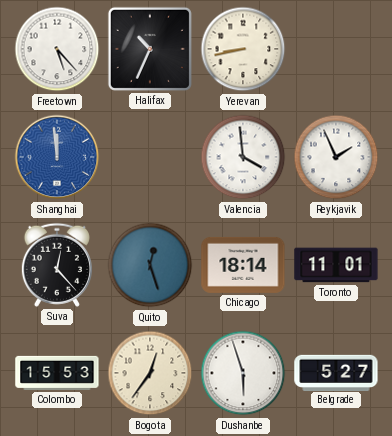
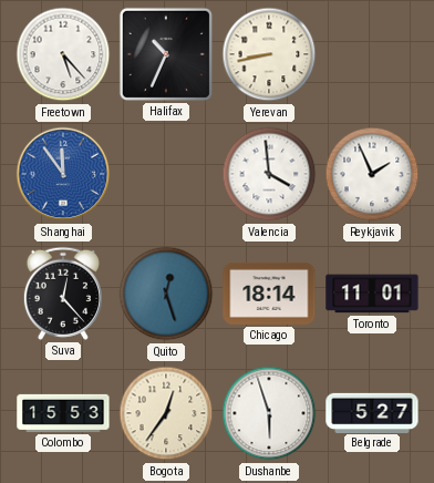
Shanghai: 11:59 -> 11:54
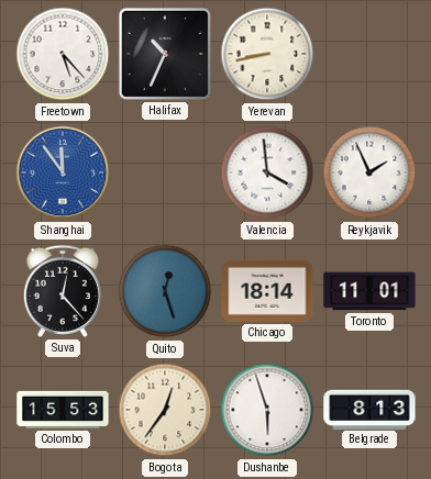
Belgrade: 5:27 -> 8:13
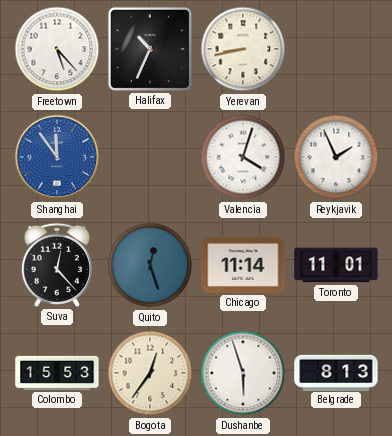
Valencia: 3:59 -> 4:03
Chicago: 18:14 -> 11:14
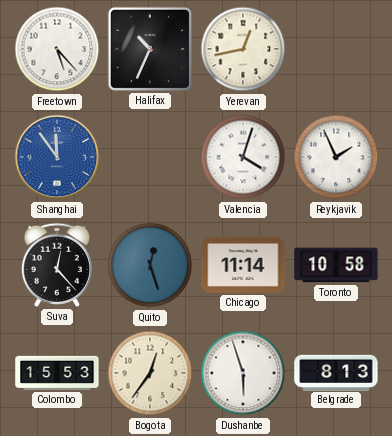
Yerevan: 8:43 -> 12:43
Toronto: 11:01 -> 10:58
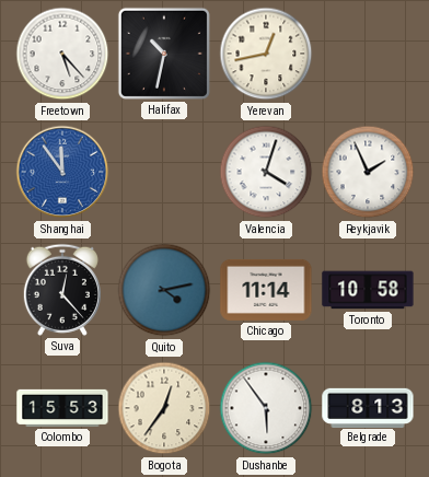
Halifax: 10:34 -> 10:32
Quito: 12:27 -> 4:13
Dushanbe: 5:57 -> 5:54
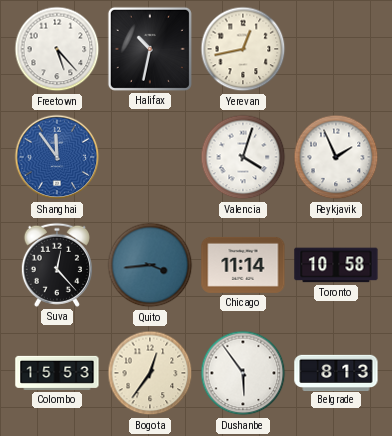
Quito: 4:13 -> 3:44
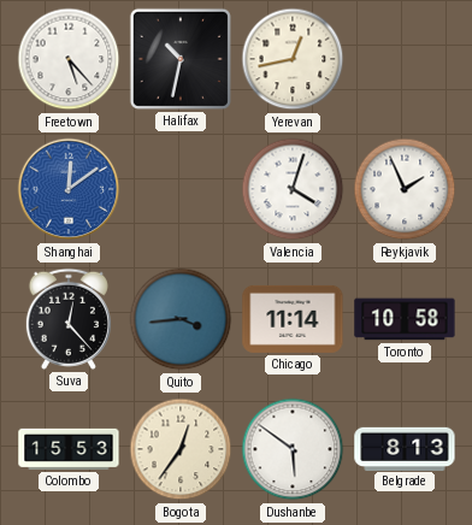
Shanghai: 11:54 -> 12:09
Dushanbe: 5:54 -> 5:51
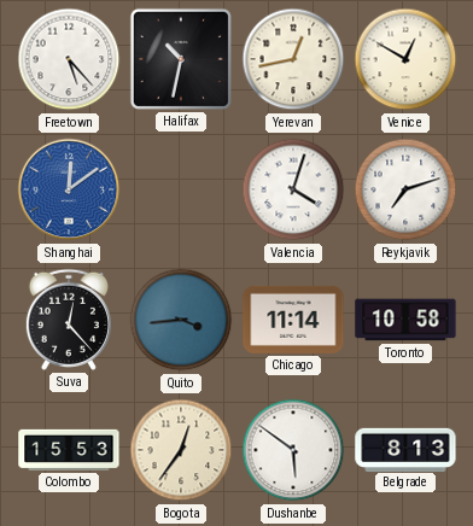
Venice: none -> 12:50
Reykjavik: 1:56 -> 7:12
